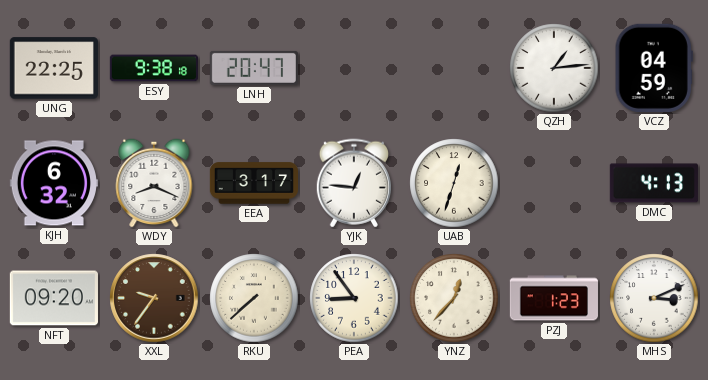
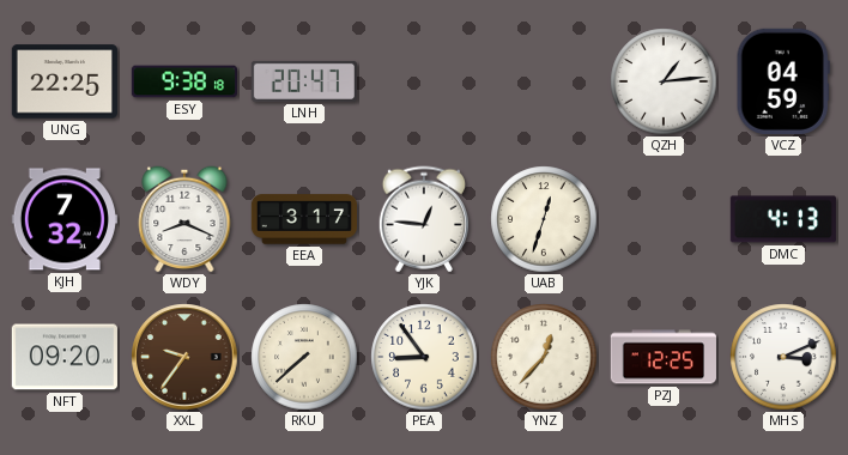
KJH: 6:32 -> 7:32
PZJ: 1:23 -> 12:25
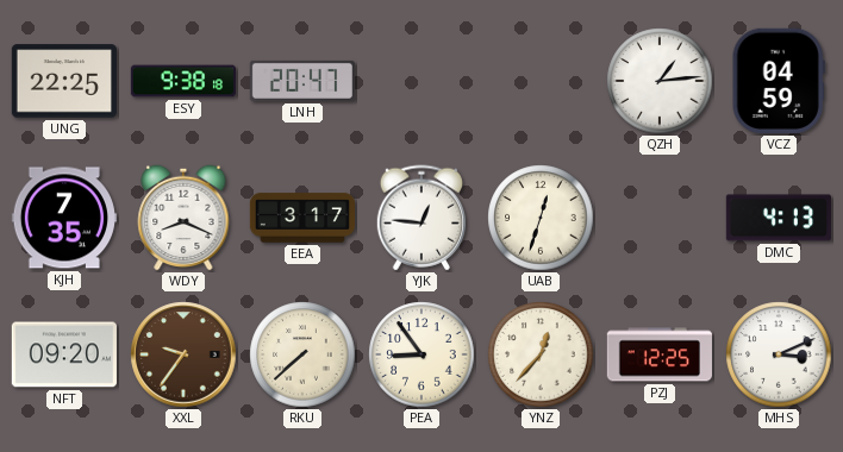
KJH: 7:32 -> 7:35
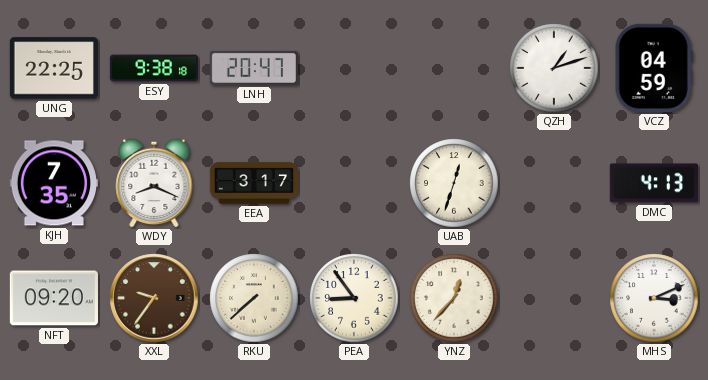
QZH: 1:14 -> 1:12
YJK: 12:46 -> none
PZJ: 12:25 -> none
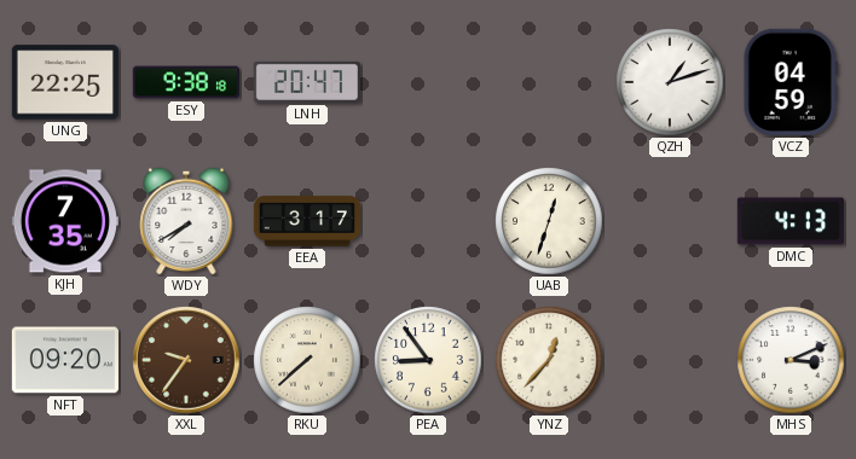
WDY: 8:19 -> 7:40
